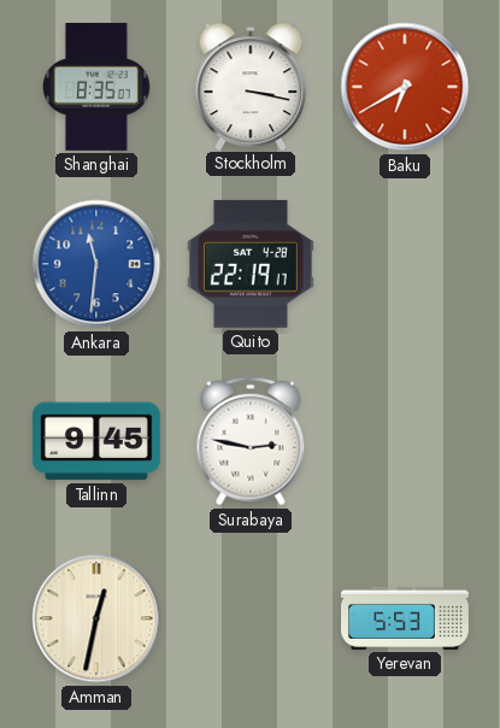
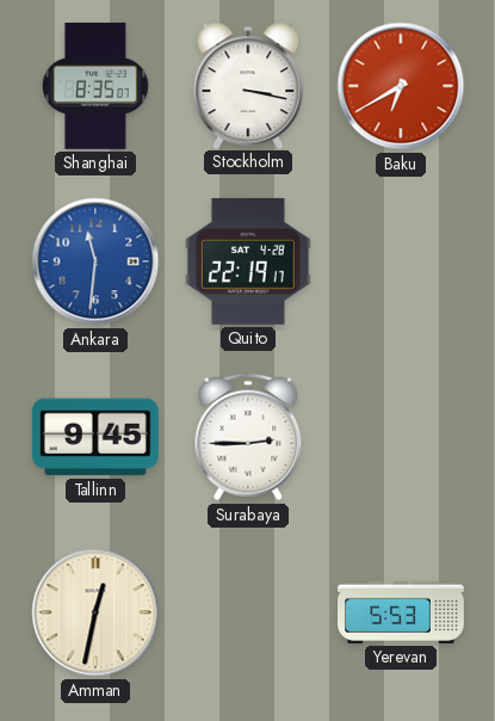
Surabaya: 2:47 -> 2:45
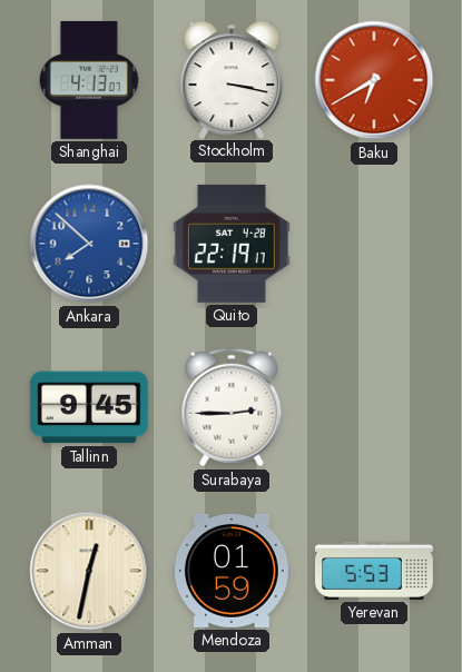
Shanghai: 8:35 -> 4:13
Ankara: 11:31 -> 7:52
Mendoza: none -> 01:59
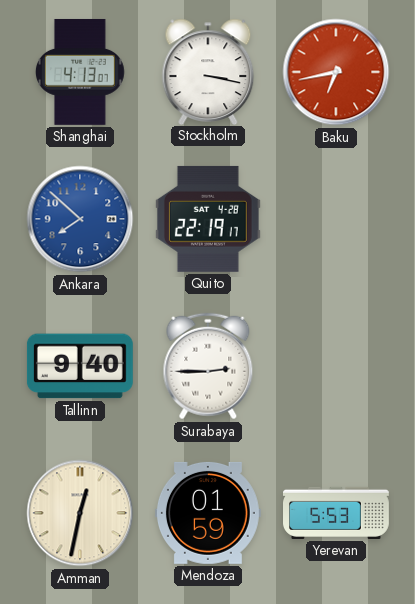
Baku: 6:40 -> 6:43
Tallinn: 9:45 -> 9:40
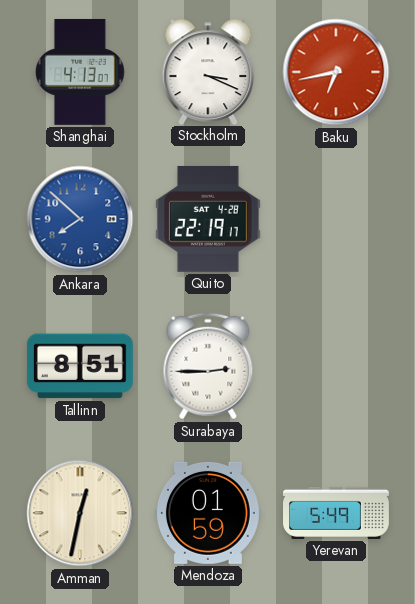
Stockholm: 3:17 -> 3:19
Tallinn: 9:40 -> 8:51
Yerevan: 5:53 -> 5:49
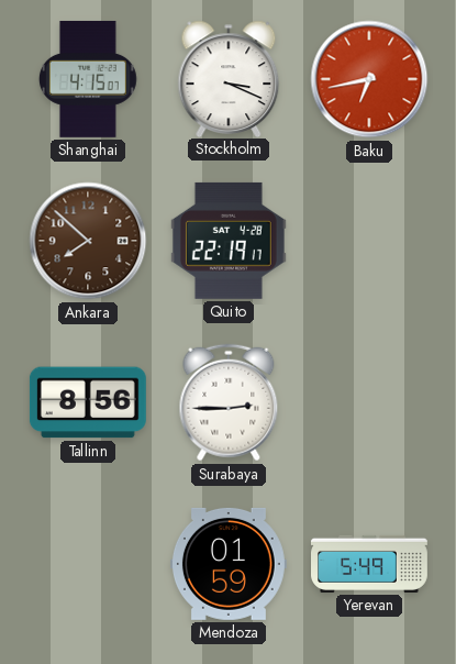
Shanghai: 4:13 -> 4:15
Ankara dial: blue -> brown
Tallinn: 8:51 -> 8:56
Amman: 12:32 -> none
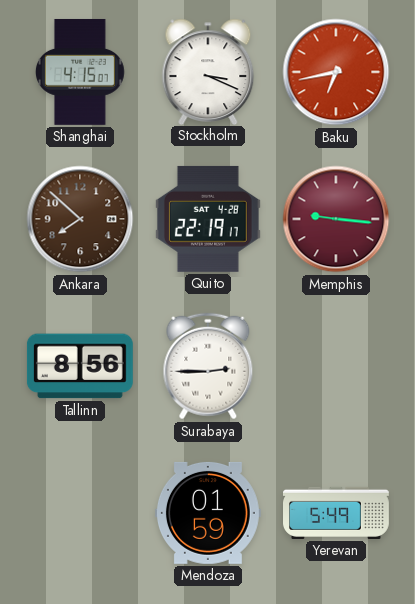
Memphis: none -> 9:16
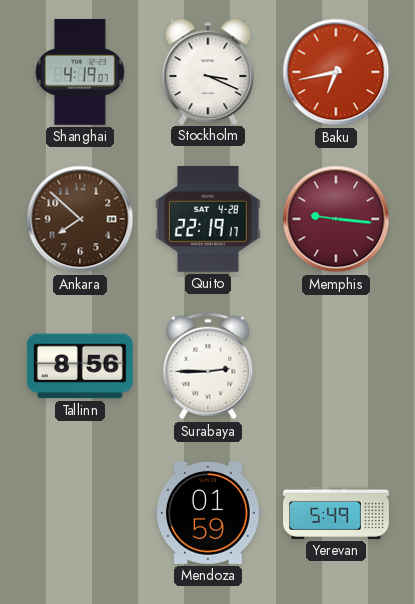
Shanghai: 4:15 -> 4:19
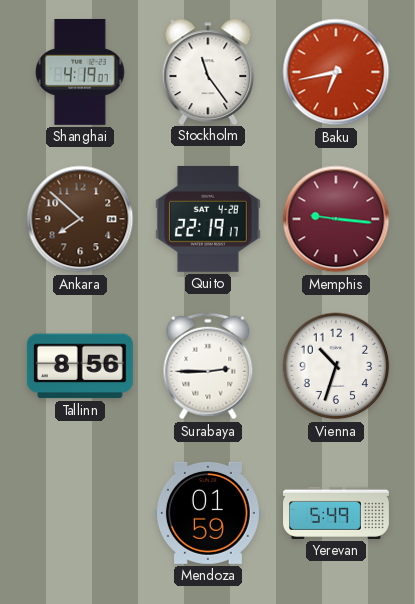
Stockholm: 3:19 -> 11:24
Vienna: none -> 10:33
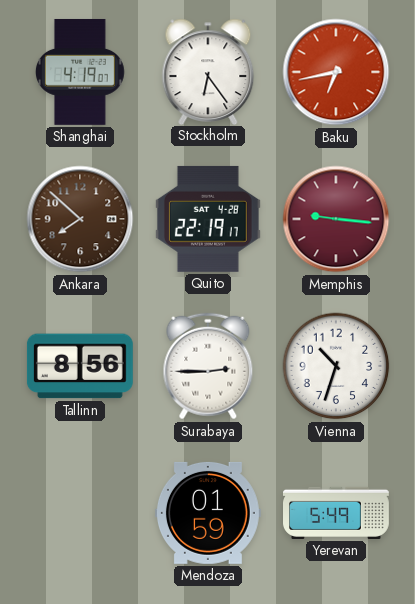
Stockholm: 11:24 -> 6:24
